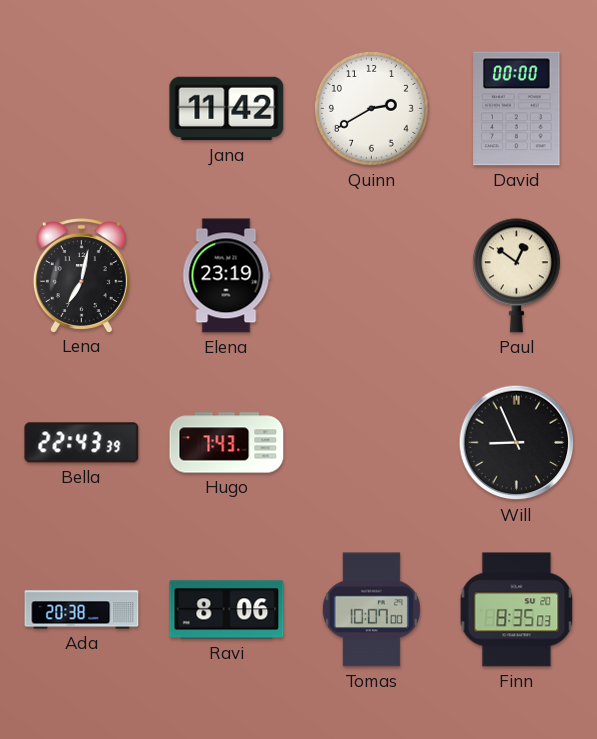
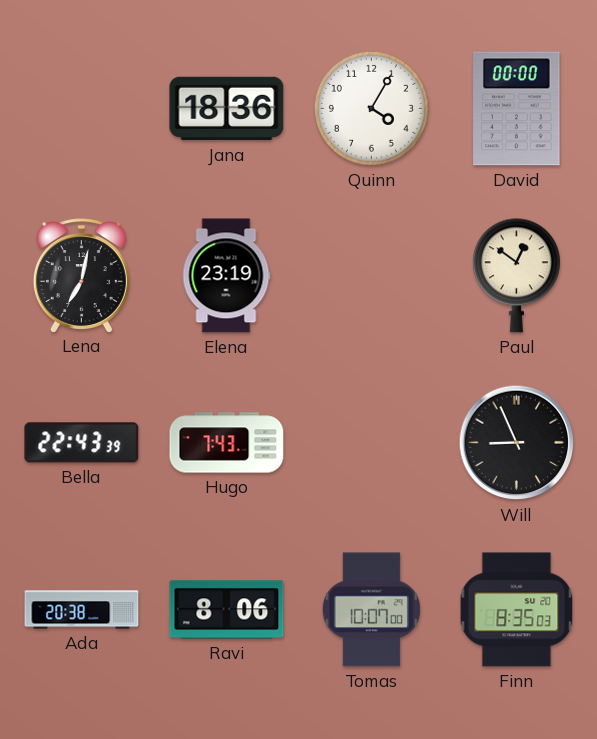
Jana: 11:42 -> 18:36
Quinn: 2:40 -> 4:05
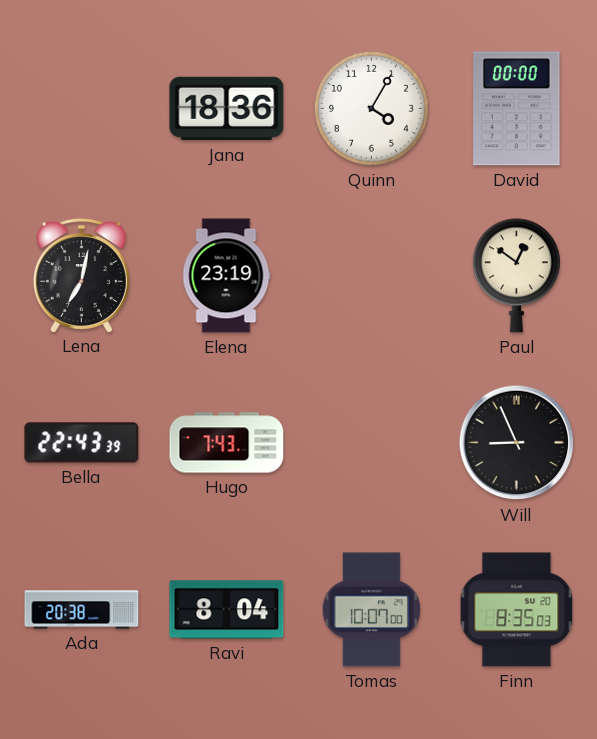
Ravi: 8:06 -> 8:04
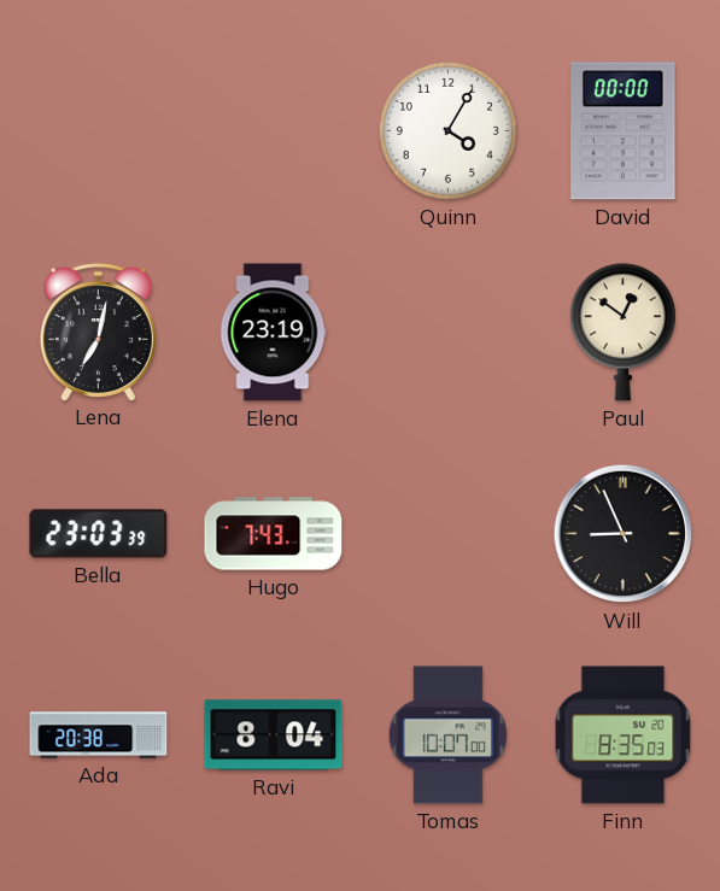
Jana: 18:36 -> none
Bella: 22:43 -> 23:03
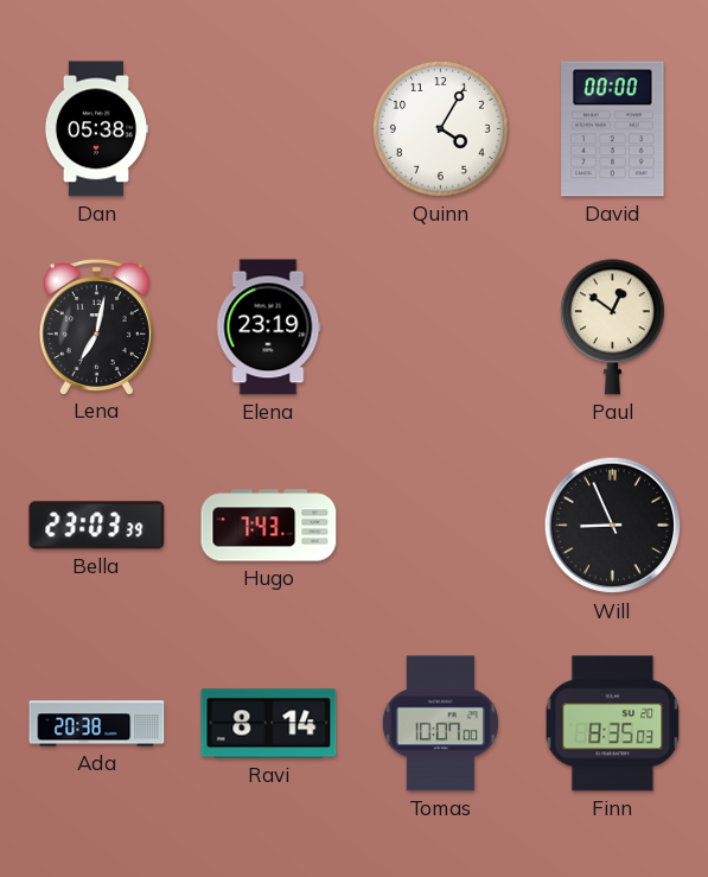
Dan: none -> 05:38
Ravi: 8:04 -> 8:14
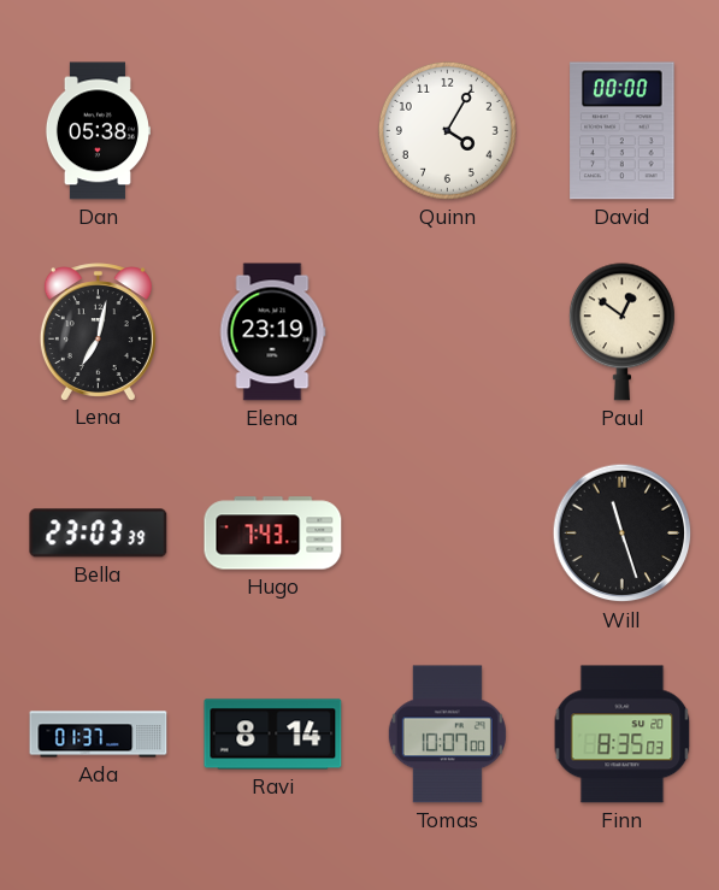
Will: 8:56 -> 11:27
Ada: 20:38 -> 01:37
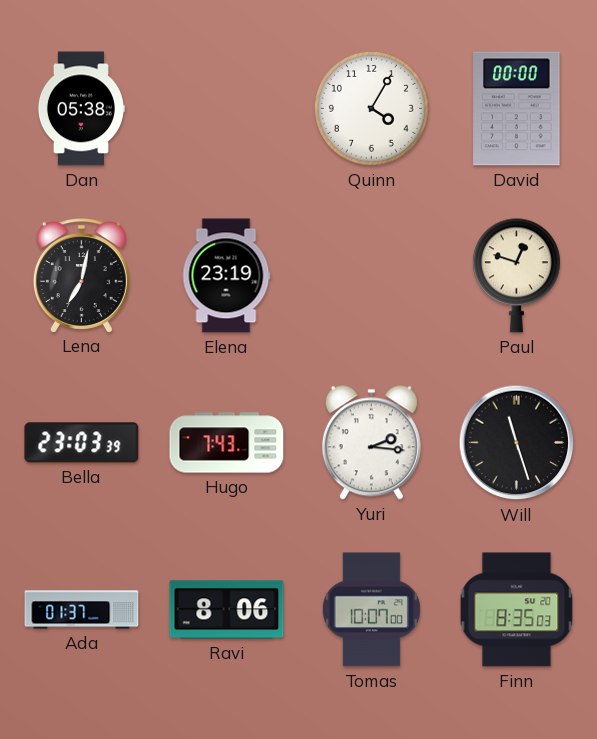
Paul: 12:51 -> 12:48
Yuri: none -> 2:16
Ravi: 8:14 -> 8:06
